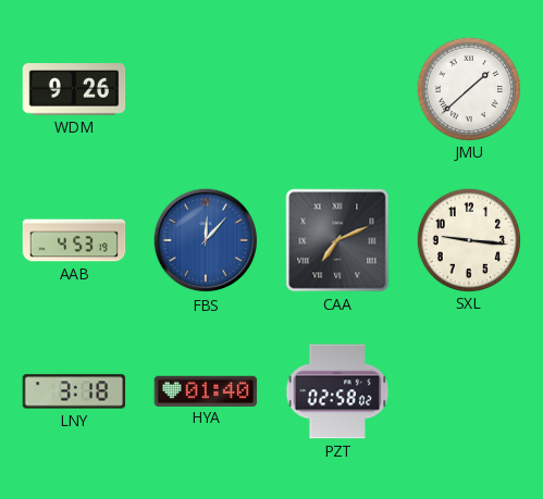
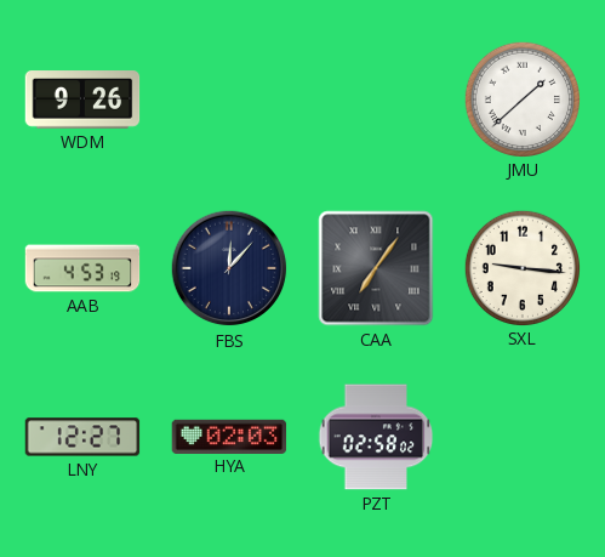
FBS dial: blue -> navy
CAA: 7:11 -> 7:06
LNY: 3:18 -> 12:27
HYA: 01:40 -> 02:03
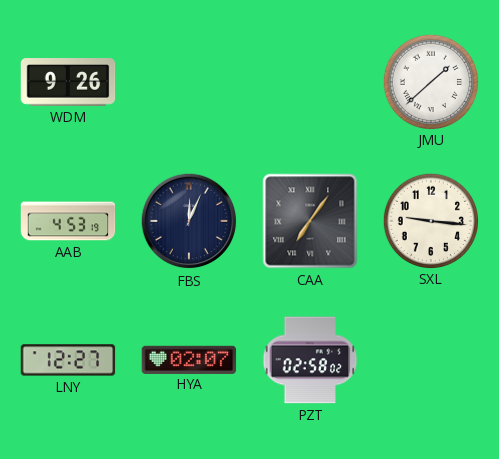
FBS: 12:07 -> 12:04
HYA: 02:03 -> 02:07
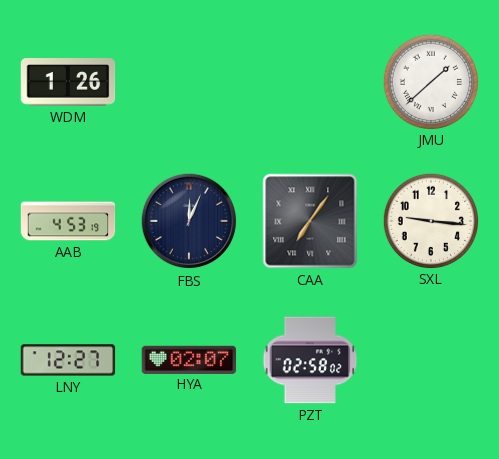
WDM: 9:26 -> 1:26
